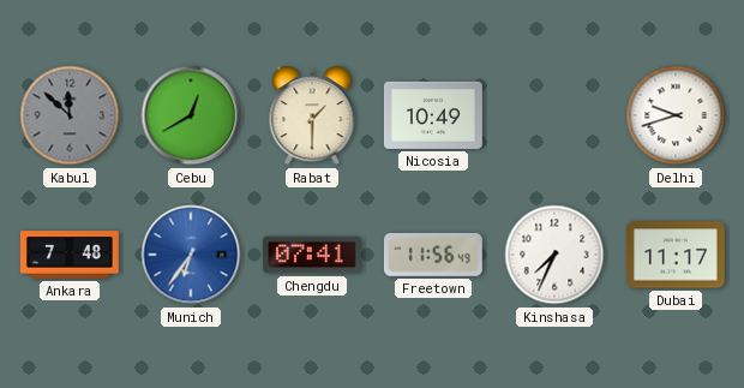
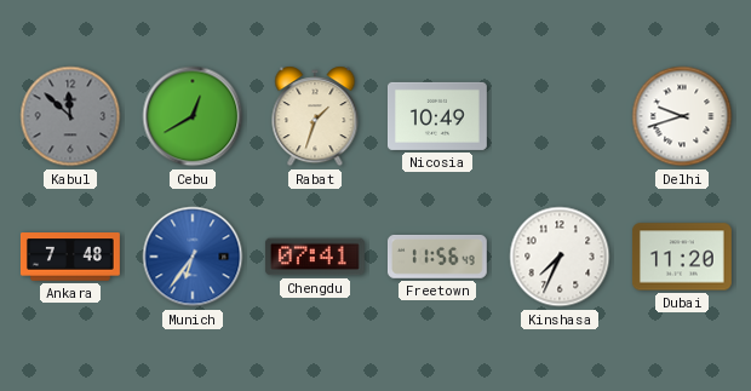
Rabat: 1:30 -> 1:33
Dubai: 11:17 -> 11:20
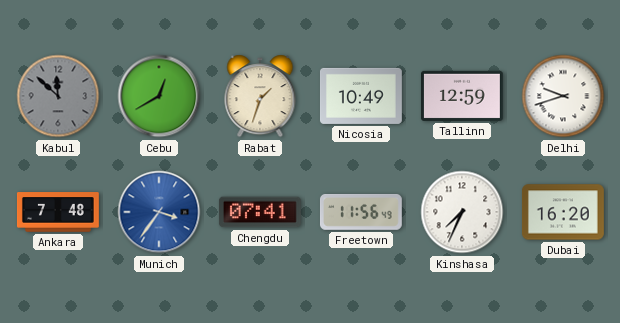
Tallinn: none -> 12:59
Munich: 6:36 -> 3:36
Dubai: 11:20 -> 16:20
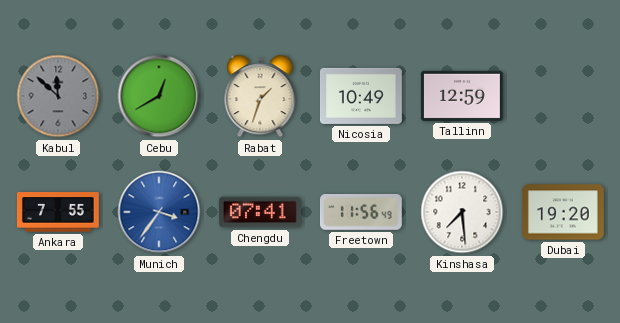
Delhi: 9:42 -> none
Ankara: 7:48 -> 7:55
Kinshasa: 7:34 -> 7:29
Dubai: 16:20 -> 19:20
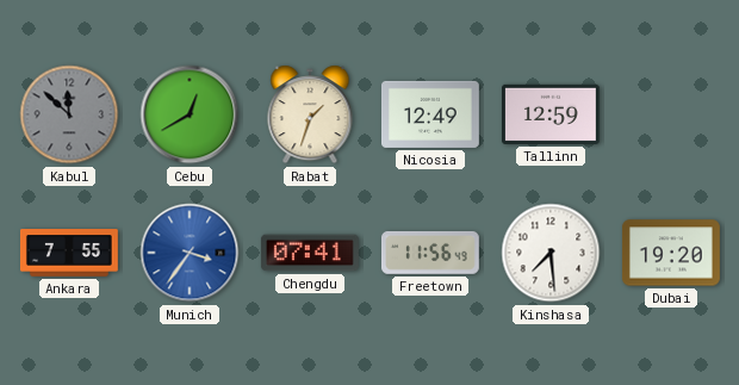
Nicosia: 10:49 -> 12:49
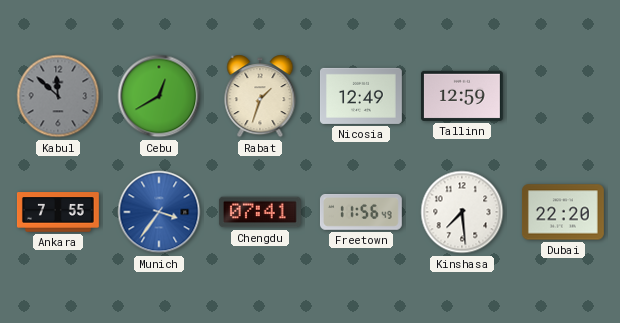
Dubai: 19:20 -> 22:20
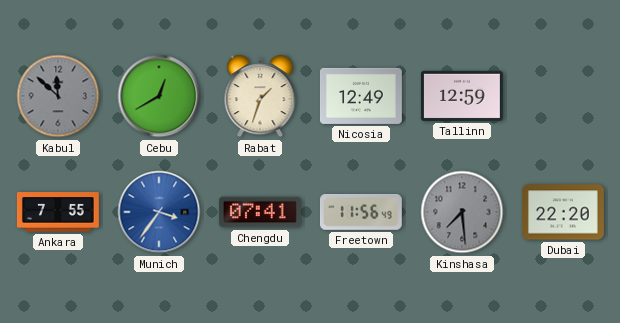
Kinshasa dial: white -> grey
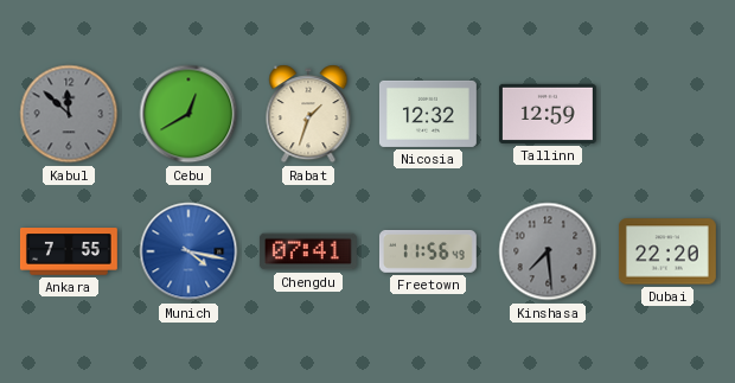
Nicosia: 12:49 -> 12:32
Munich: 3:36 -> 4:17
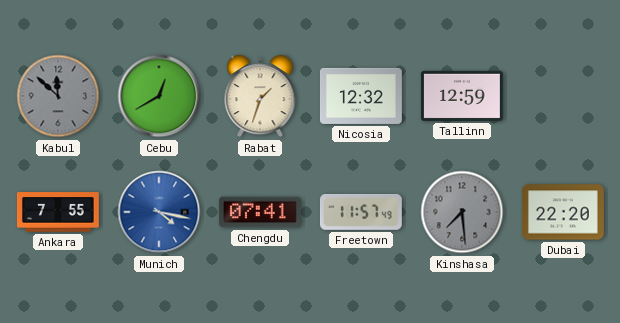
Freetown: 11:56 -> 11:57
